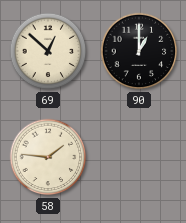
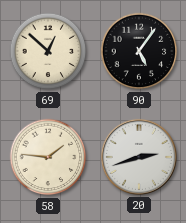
90: 1:00 -> 5:06
20: none -> 2:42
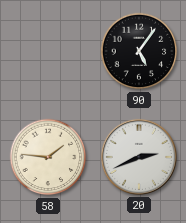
69: 12:52 -> none
20: 2:42 -> 2:41
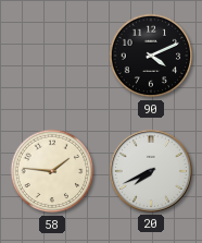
90: 5:06 -> 4:11
20: 2:41 -> 7:41
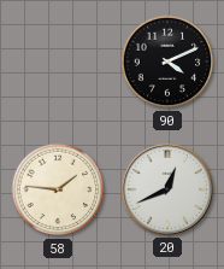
20: 7:41 -> 12:41
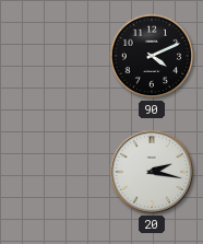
58: 1:46 -> none
20: 12:41 -> 2:17
